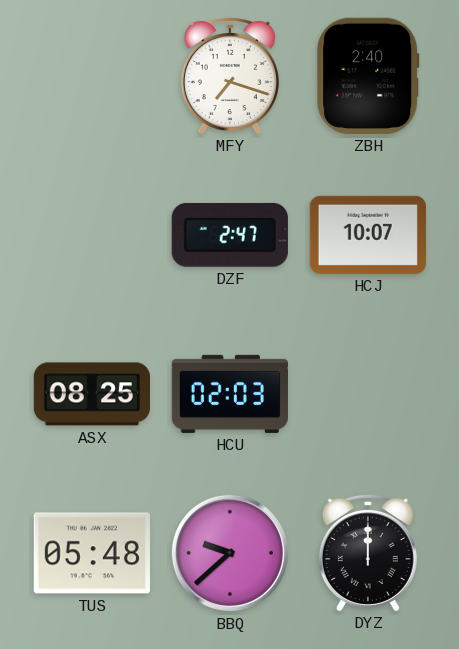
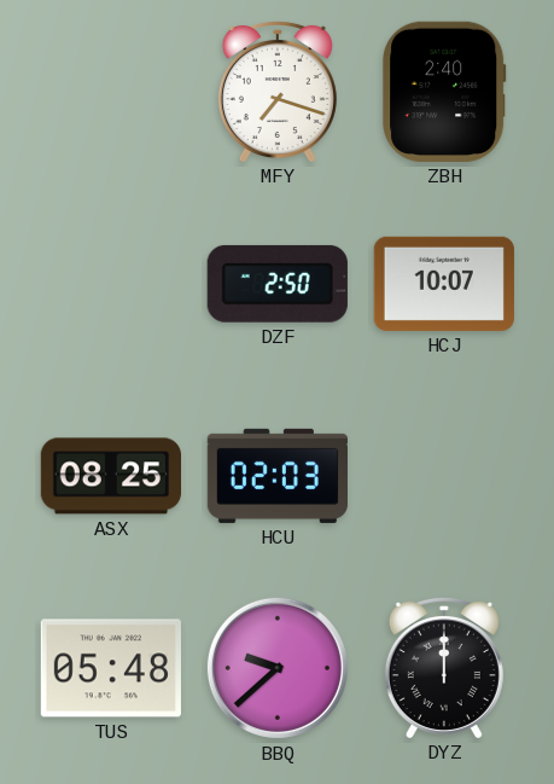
DZF: 2:47 -> 2:50
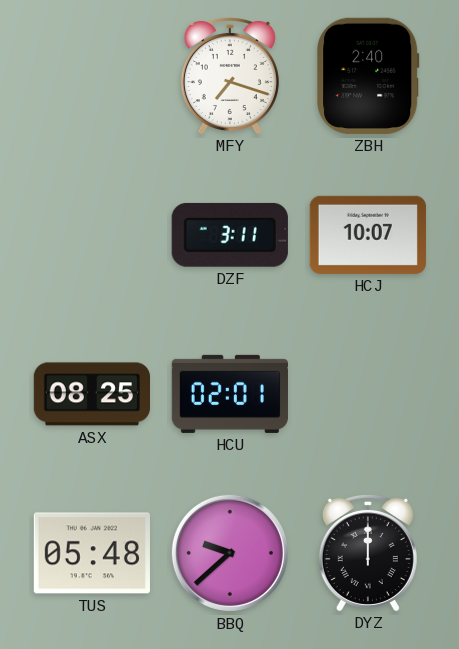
DZF: 2:50 -> 3:11
HCU: 02:03 -> 02:01
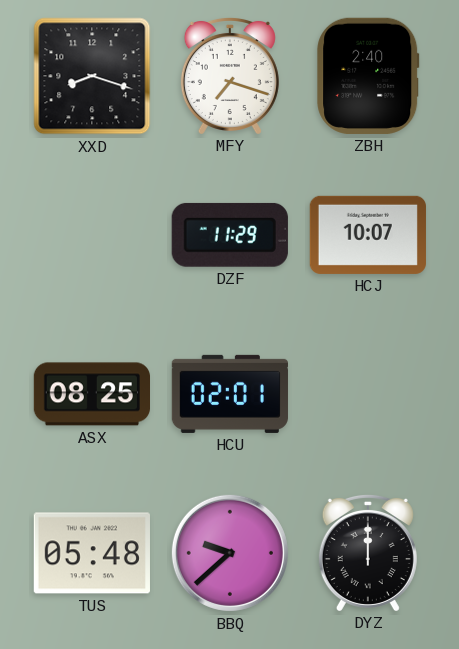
XXD: none -> 8:18
DZF: 3:11 -> 11:29
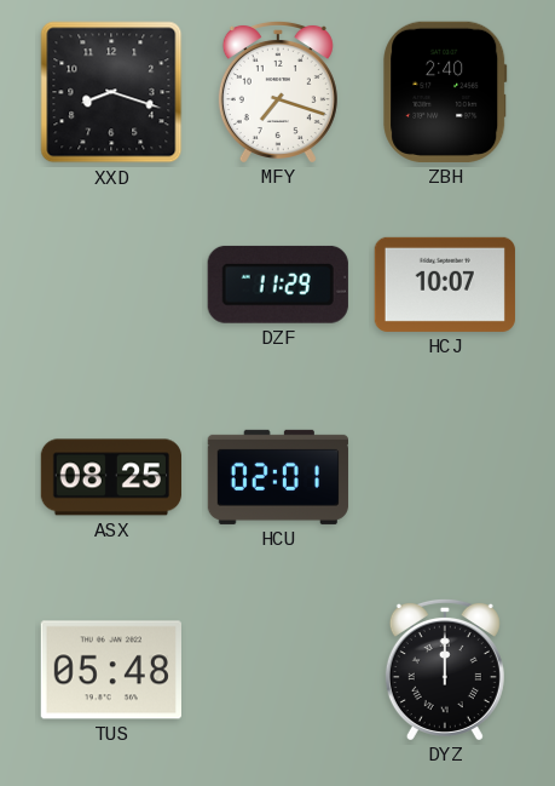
BBQ: 9:38 -> none
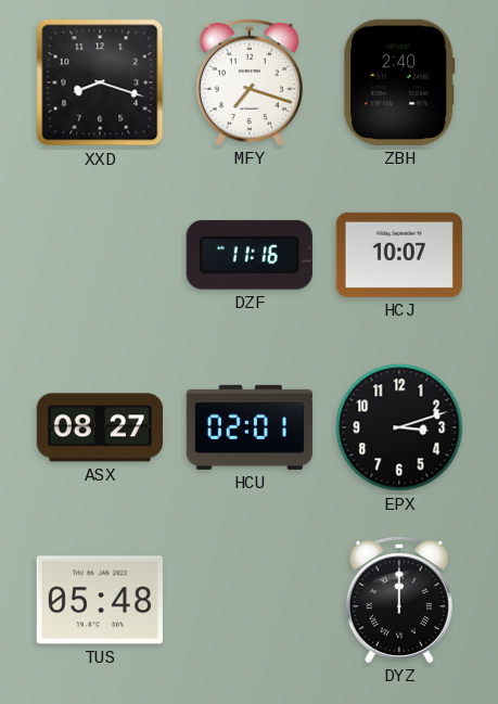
DZF: 11:29 -> 11:16
ASX: 08:25 -> 08:27
EPX: none -> 3:12
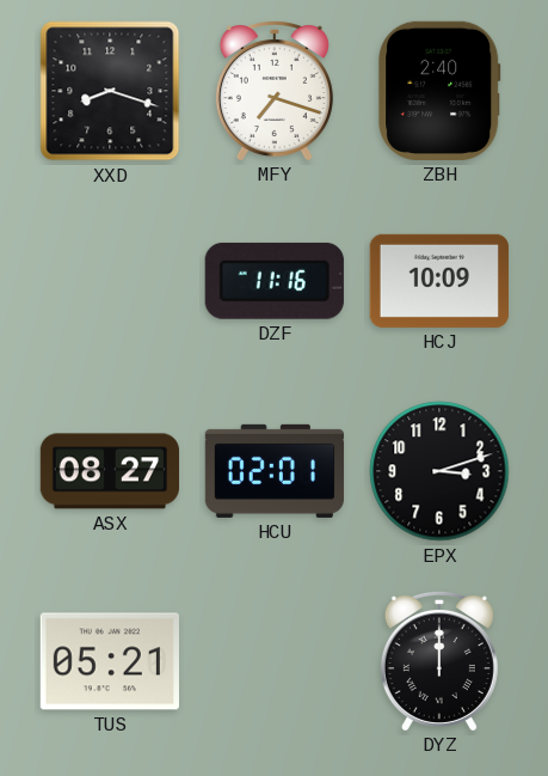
HCJ: 10:07 -> 10:09
TUS: 05:48 -> 05:21
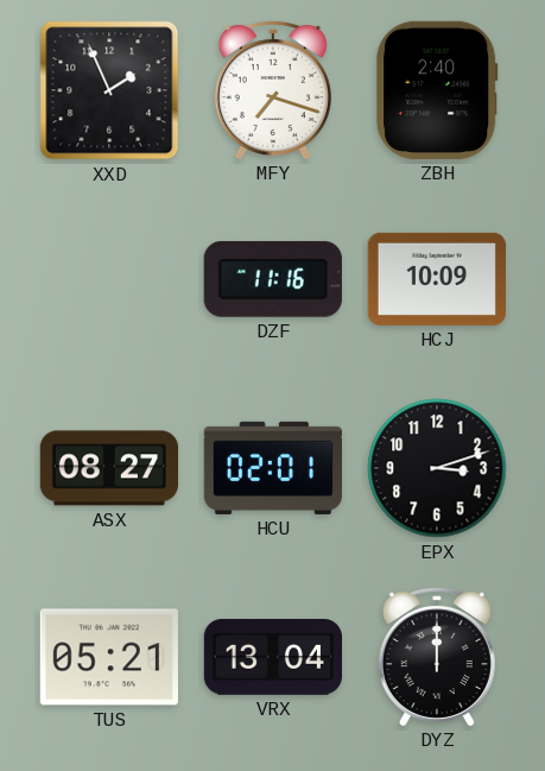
XXD: 8:18 -> 1:56
VRX: none -> 13:04
